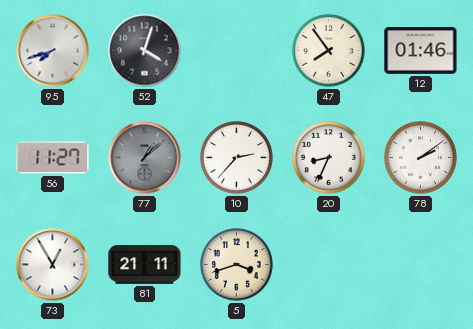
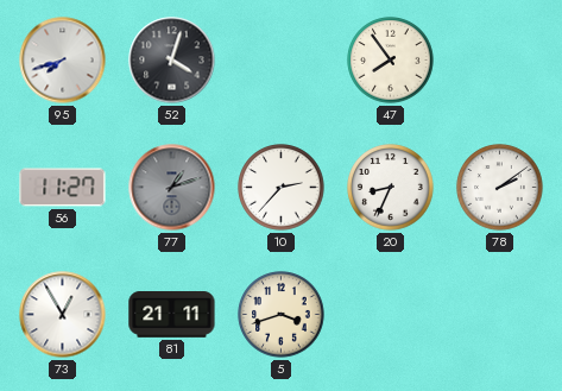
12: 01:46 -> none
77: 1:08 -> 1:12
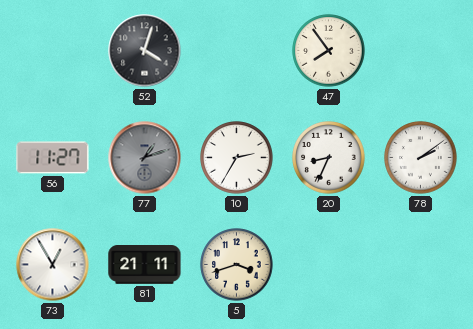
95: 7:42 -> none
10: 2:37 -> 2:35
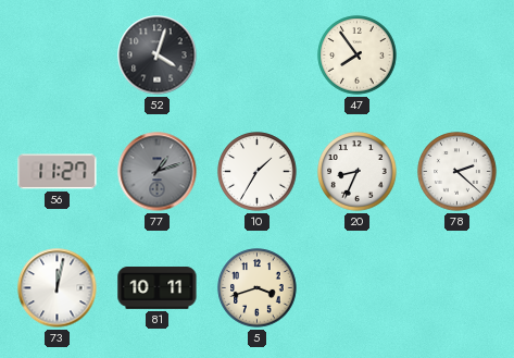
10: 2:35 -> 1:35
78: 2:09 -> 2:22
73: 12:55 -> 12:02
81: 21:11 -> 10:11
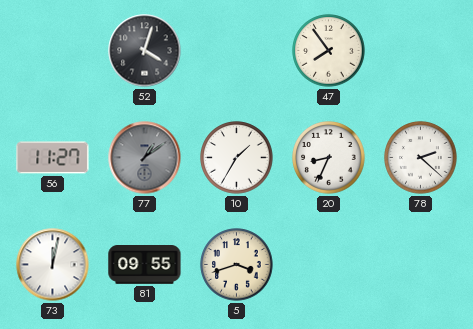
77: 1:12 -> 1:09
81: 10:11 -> 09:55
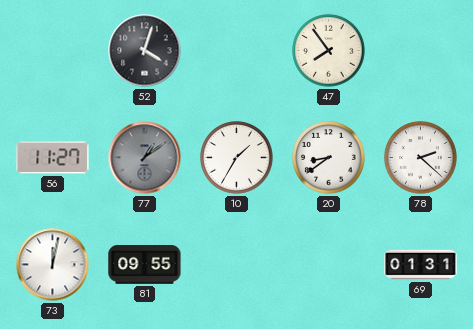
20: 8:34 -> 8:39
5: 3:42 -> none
69: none -> 01:31
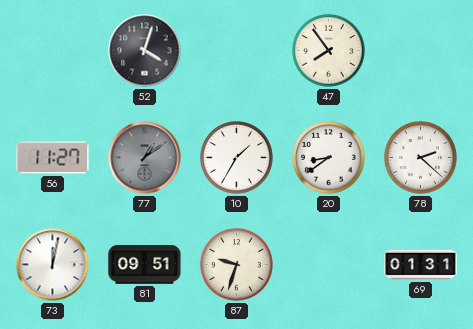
81: 09:55 -> 09:51
87: none -> 9:33
